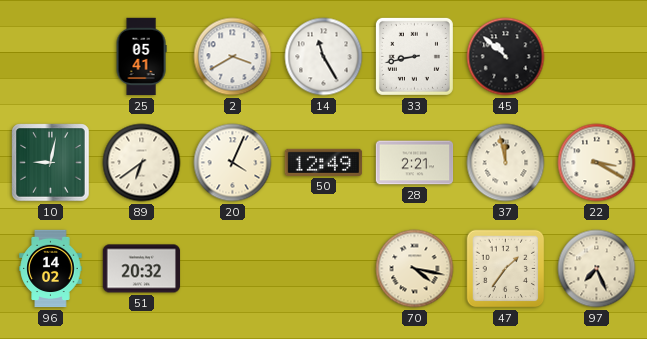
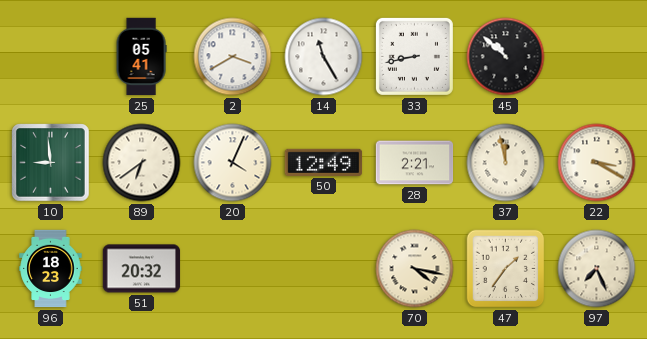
10: 9:02 -> 8:59
96: 14:02 -> 18:23
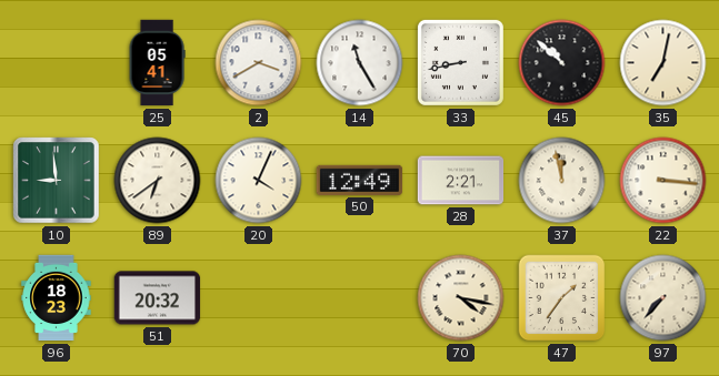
35: none -> 7:02
22: 3:20 -> 3:16
97: 7:26 -> 7:37
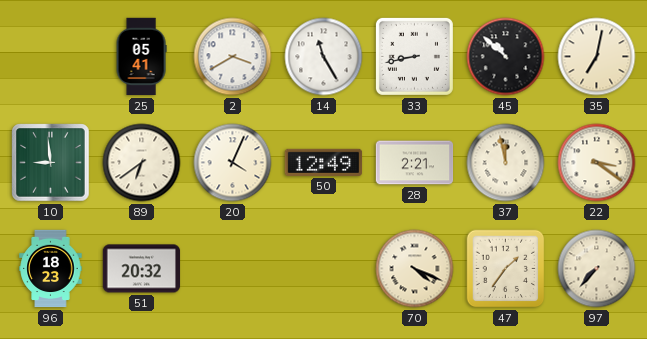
22: 3:16 -> 3:21
70: 4:17 -> 4:19
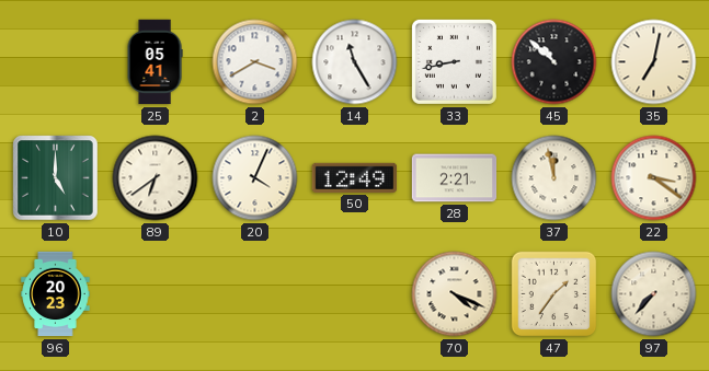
10: 8:59 -> 5:00
96: 18:23 -> 20:23
51: 20:32 -> none
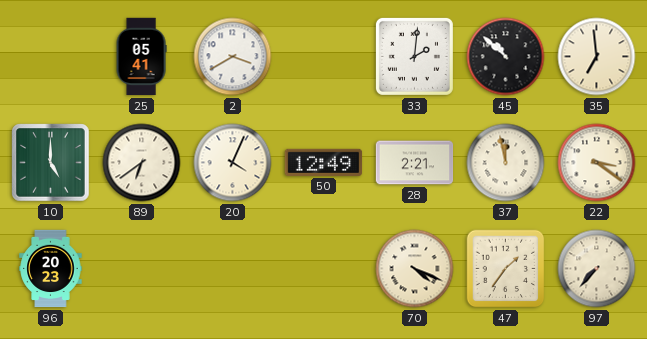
14: 11:25 -> none
33: 8:43 -> 2:01
35: 7:02 -> 6:59
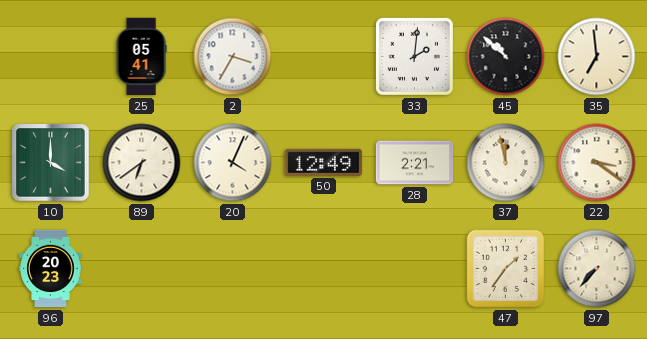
2: 3:40 -> 3:35
10: 5:00 -> 4:00
70: 4:19 -> none
